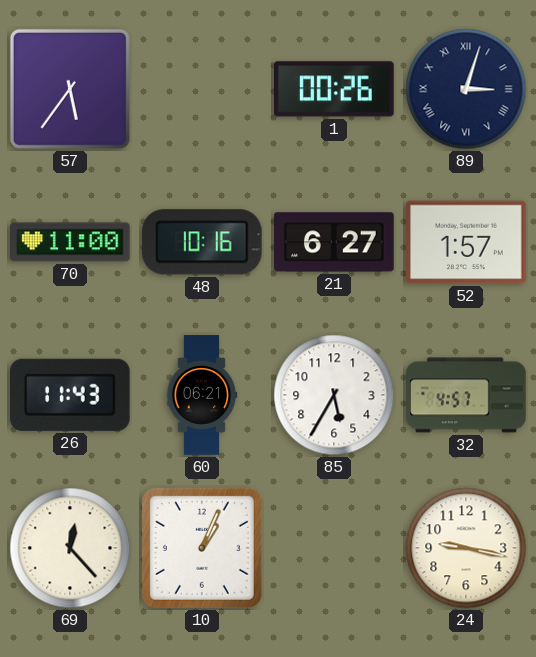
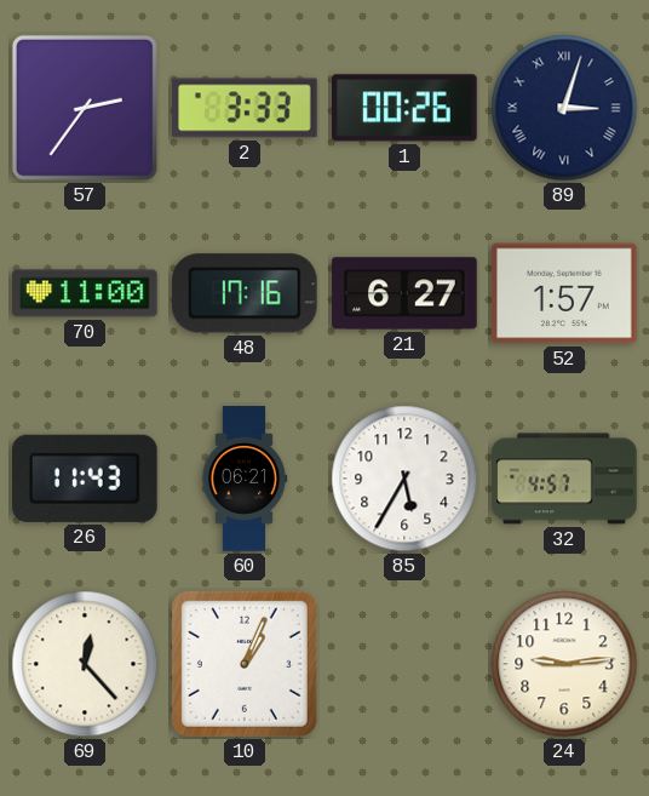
57: 5:36 -> 2:36
2: none -> 3:33
48: 10:16 -> 17:16
24: 9:17 -> 9:14
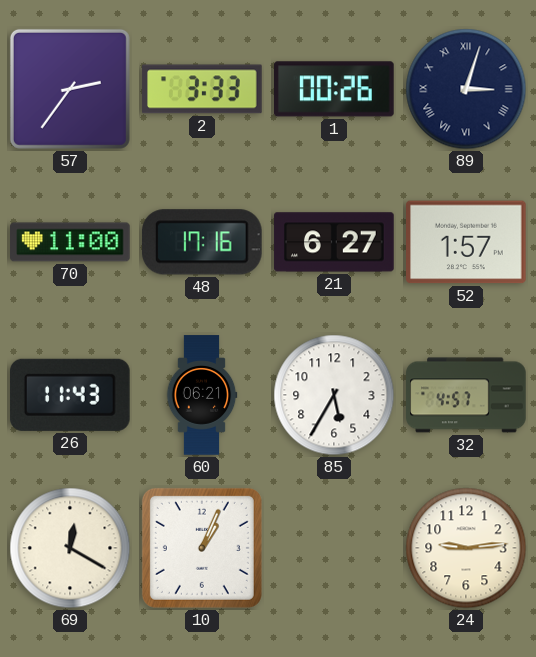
69: 12:23 -> 12:20
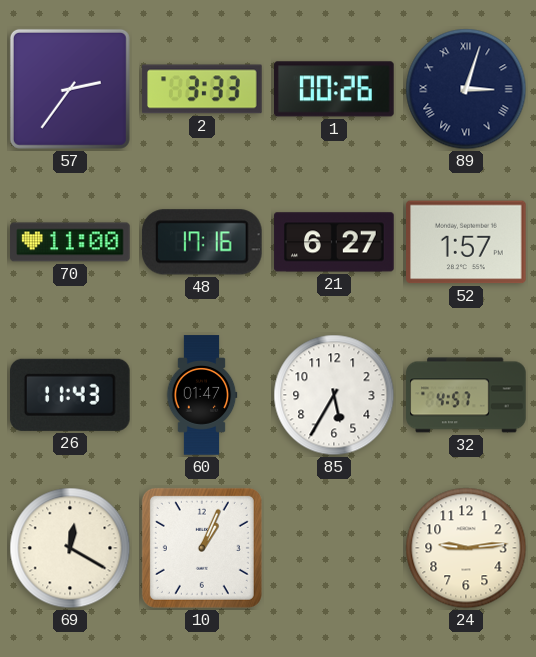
60: 06:21 -> 01:47
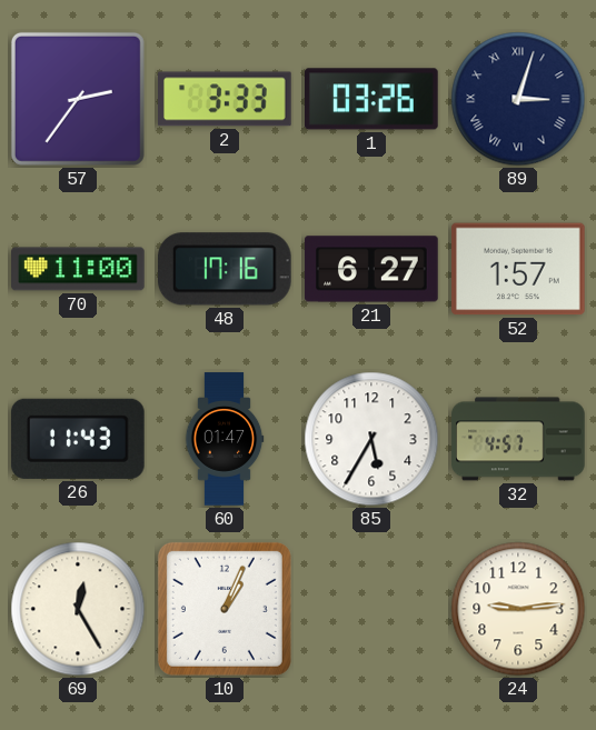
1: 00:26 -> 03:26
69: 12:20 -> 12:25
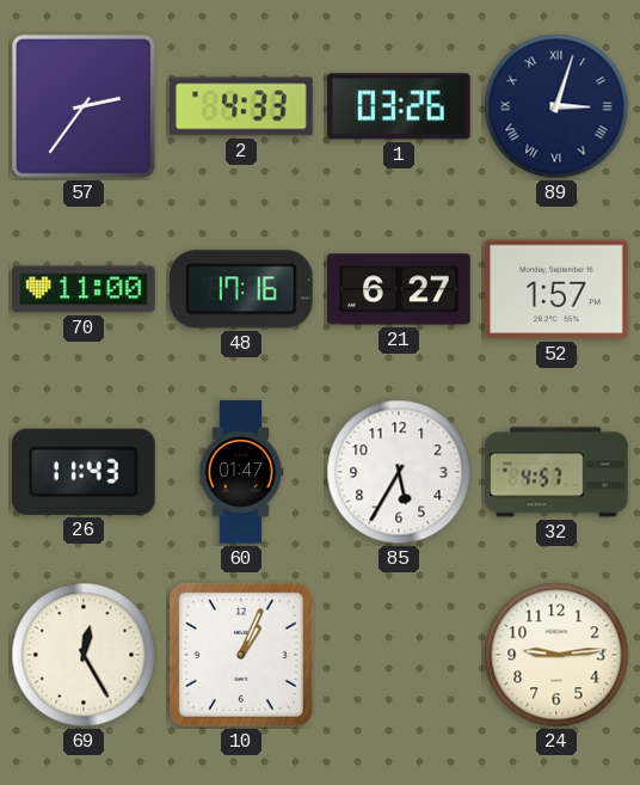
2: 3:33 -> 4:33
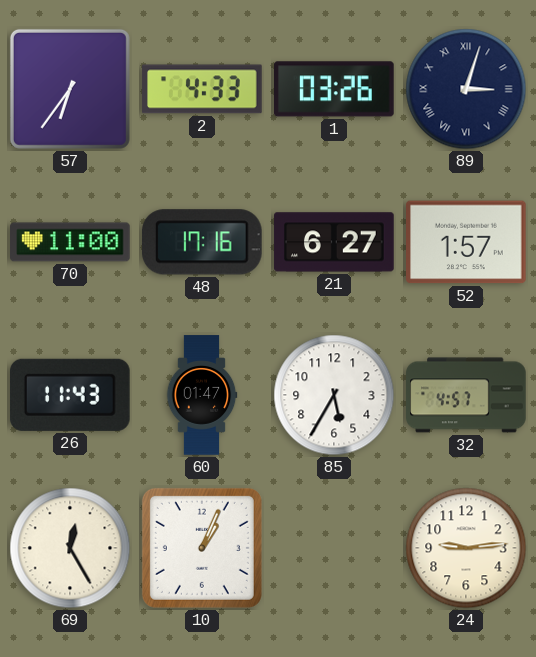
57: 2:36 -> 6:36
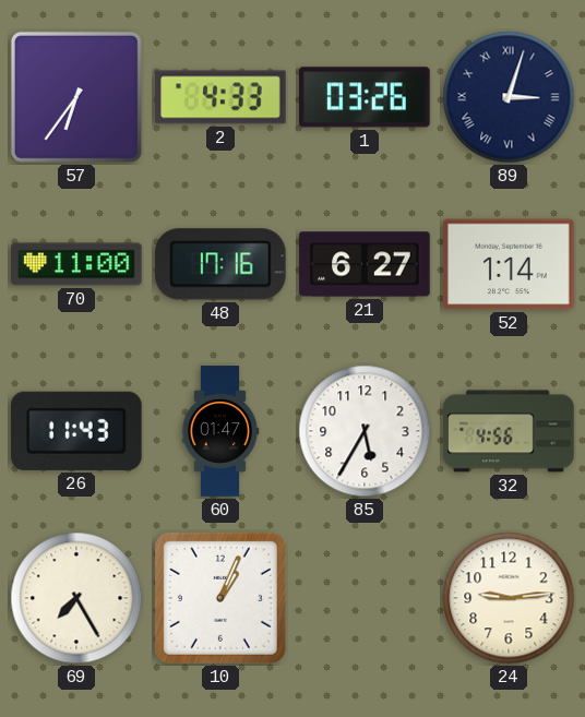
52: 1:57 -> 1:14
32: 4:57 -> 4:56
69: 12:25 -> 7:25
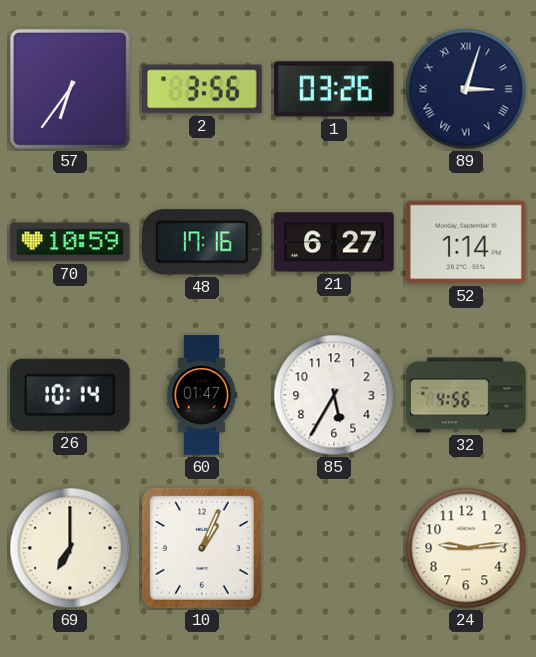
2: 4:33 -> 3:56
70: 11:00 -> 10:59
26: 11:43 -> 10:14
69: 7:25 -> 7:00
